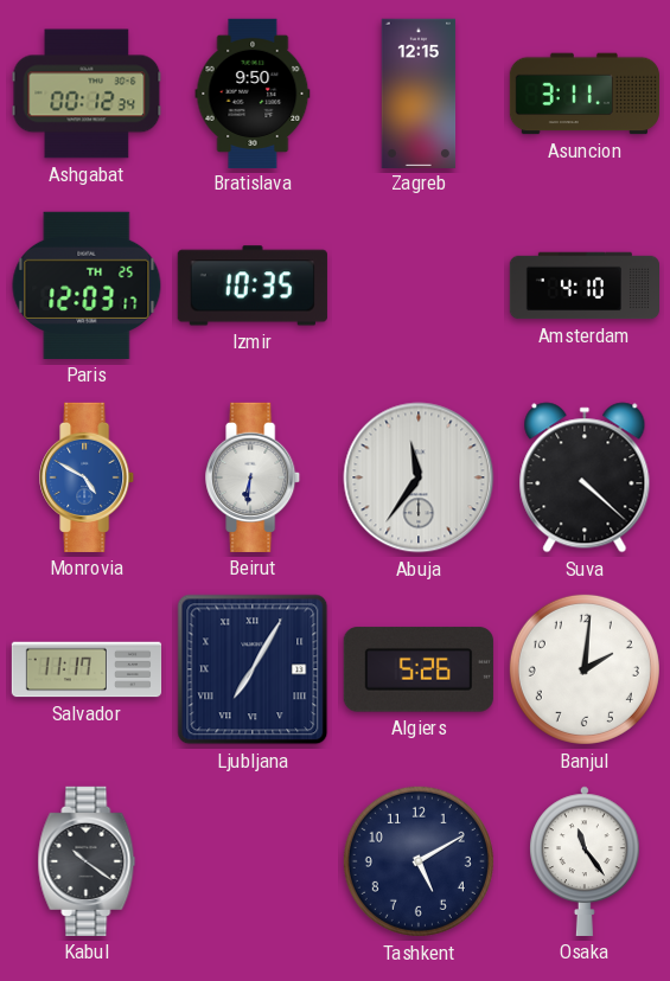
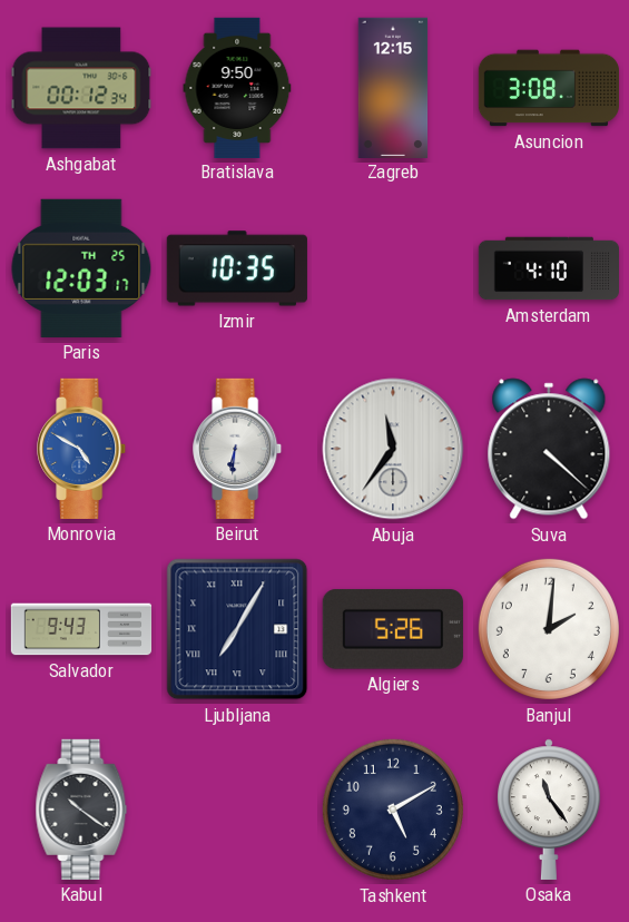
Asuncion: 3:11 -> 3:08
Salvador: 11:17 -> 9:43
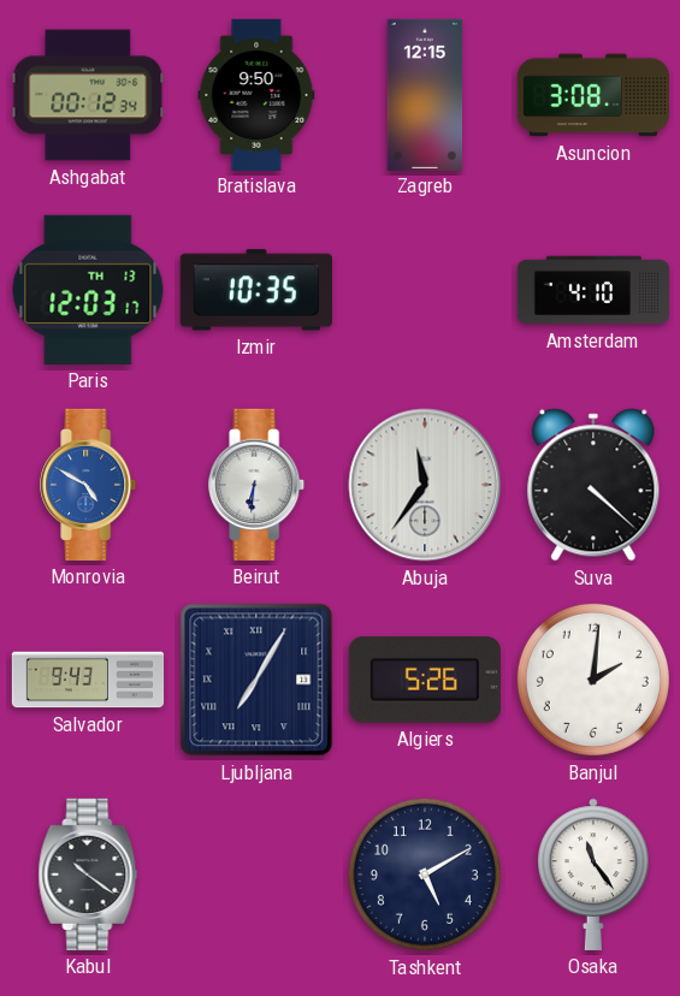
Paris date: TH 25 -> TH 13
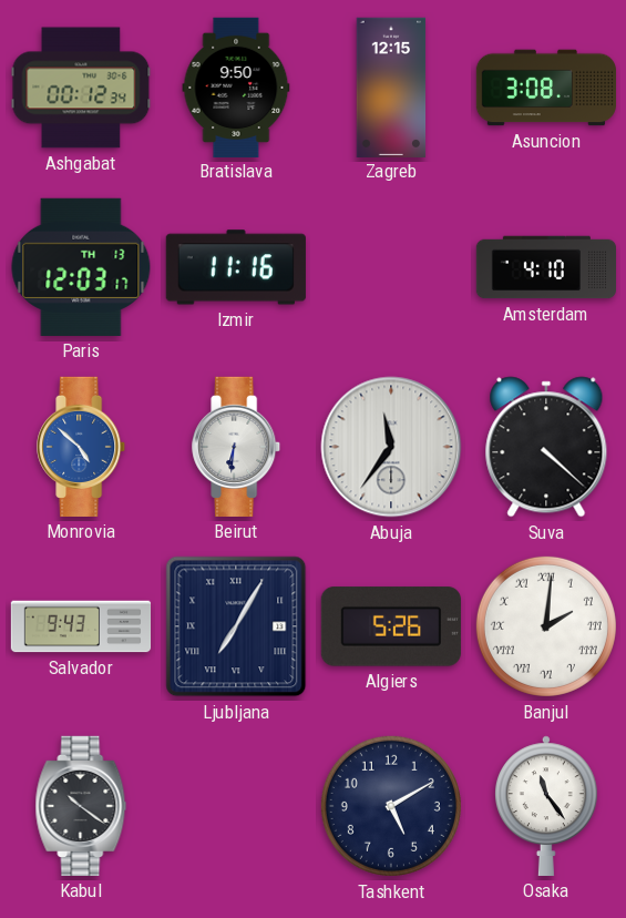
Izmir: 10:35 -> 11:16
Monrovia: 4:50 -> 4:52
Banjul numerals: Arabic -> Roman
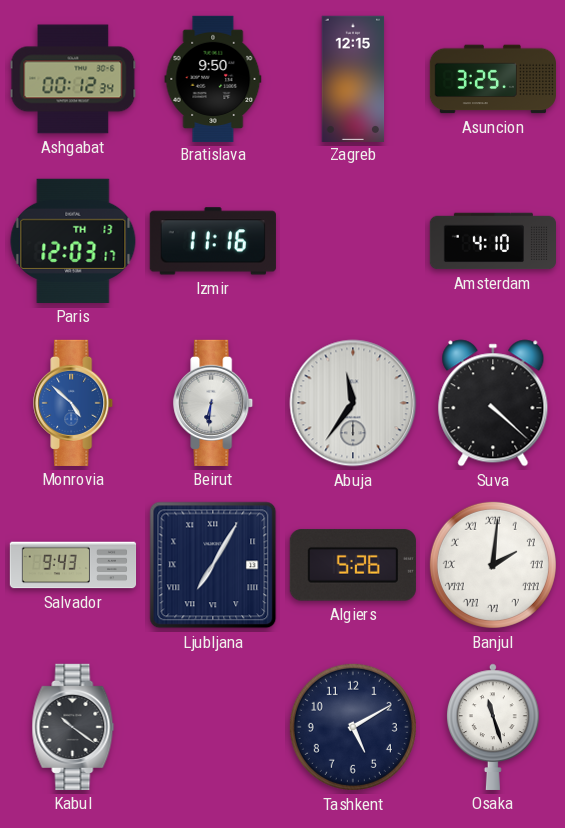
Asuncion: 3:08 -> 3:25
Osaka: 11:24 -> 11:27
